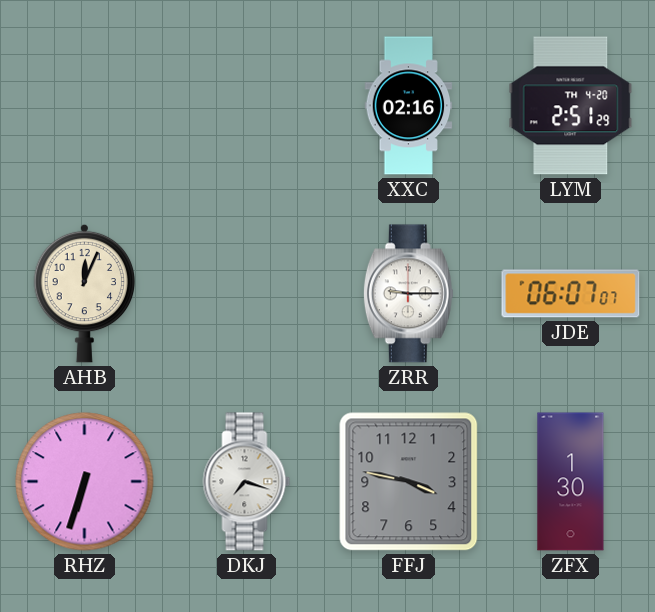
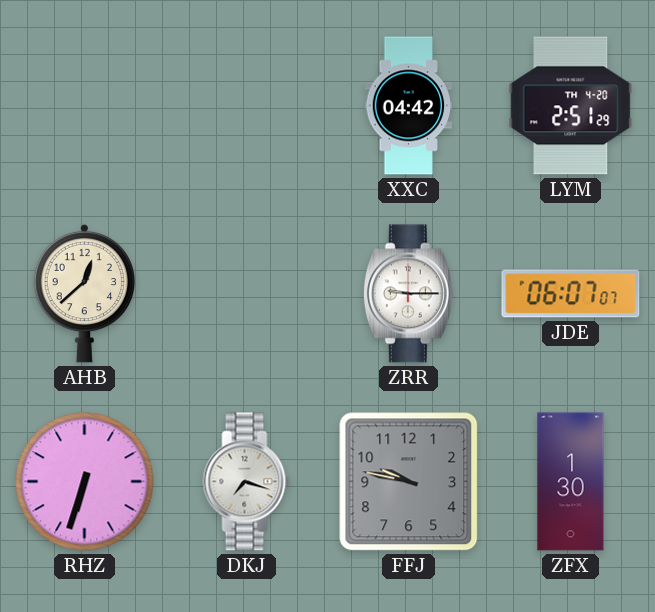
XXC: 02:16 -> 04:42
AHB: 12:04 -> 12:38
FFJ: 3:47 -> 9:47
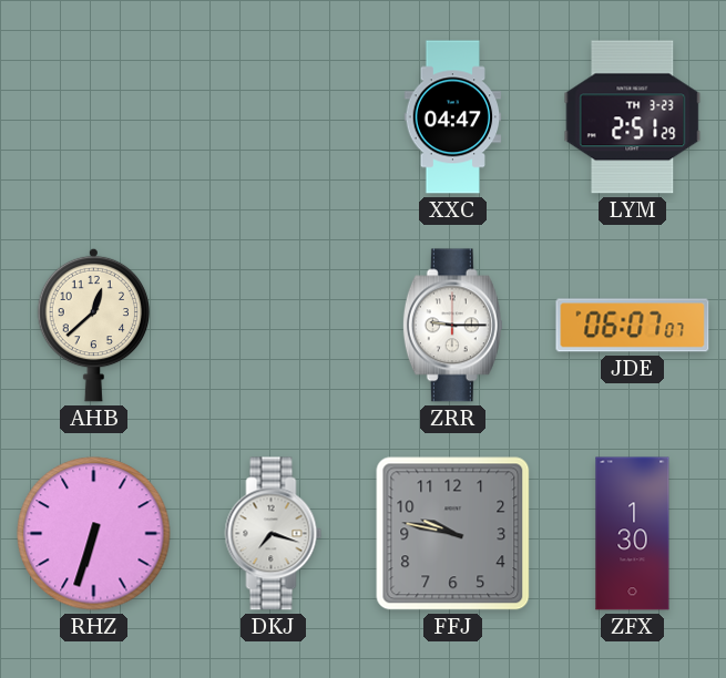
XXC: 04:42 -> 04:47
LYM date: TH 4-20 -> TH 3-23
